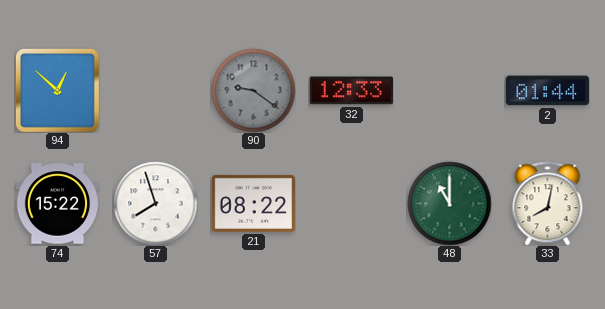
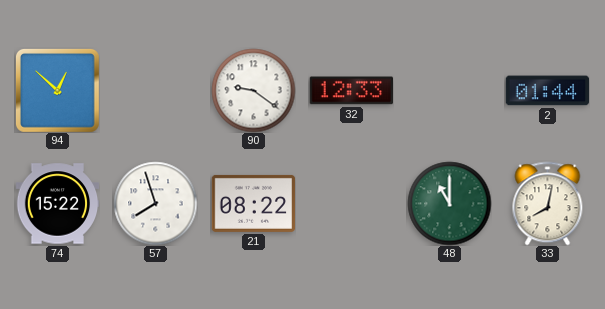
90 dial: grey -> white
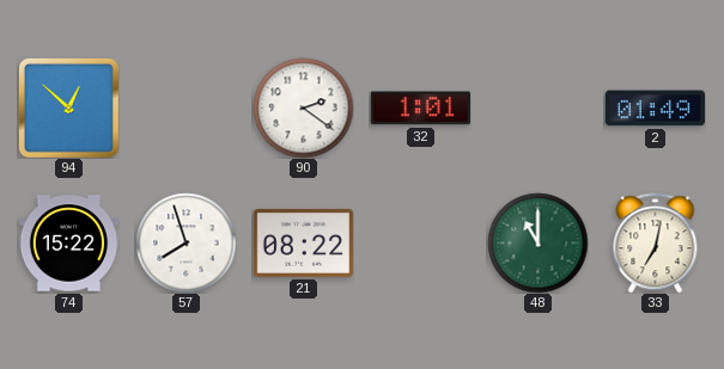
90: 9:21 -> 2:21
32: 12:33 -> 1:01
2: 01:44 -> 01:49
33: 8:02 -> 7:02
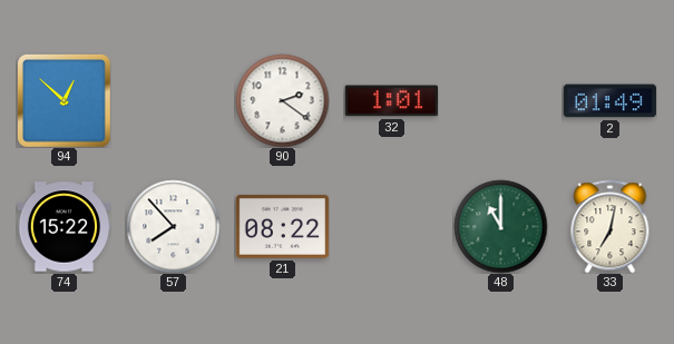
57: 7:57 -> 7:53
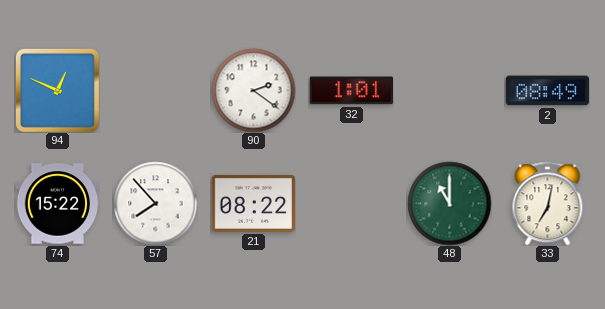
94: 12:52 -> 12:49
2: 01:49 -> 08:49
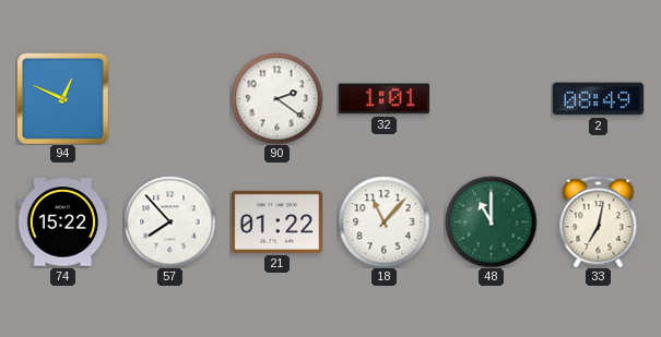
21: 08:22 -> 01:22
18: none -> 11:07
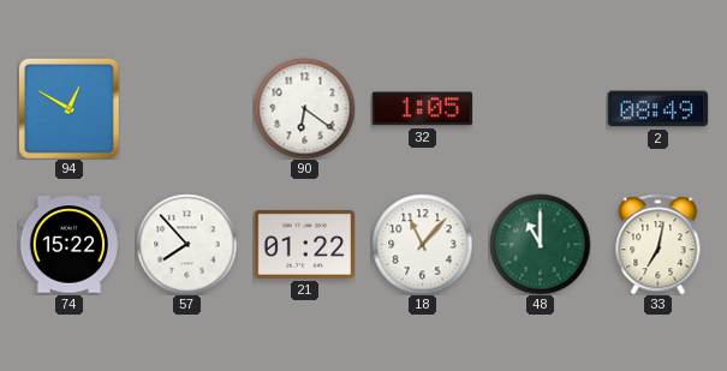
94: 12:49 -> 12:50
90: 2:21 -> 6:21
32: 1:01 -> 1:05
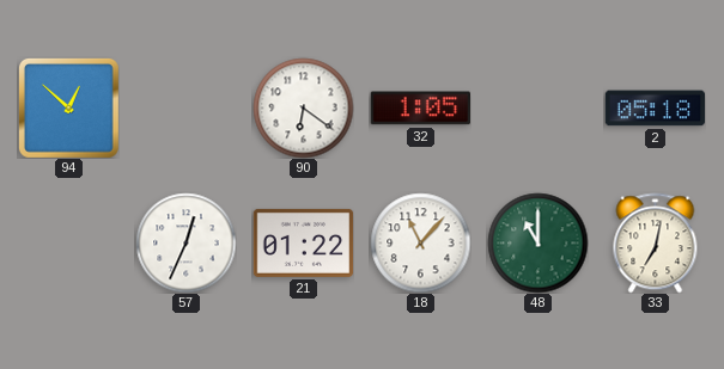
94: 12:50 -> 12:52
2: 08:49 -> 05:18
74: 15:22 -> none
57: 7:53 -> 12:34
